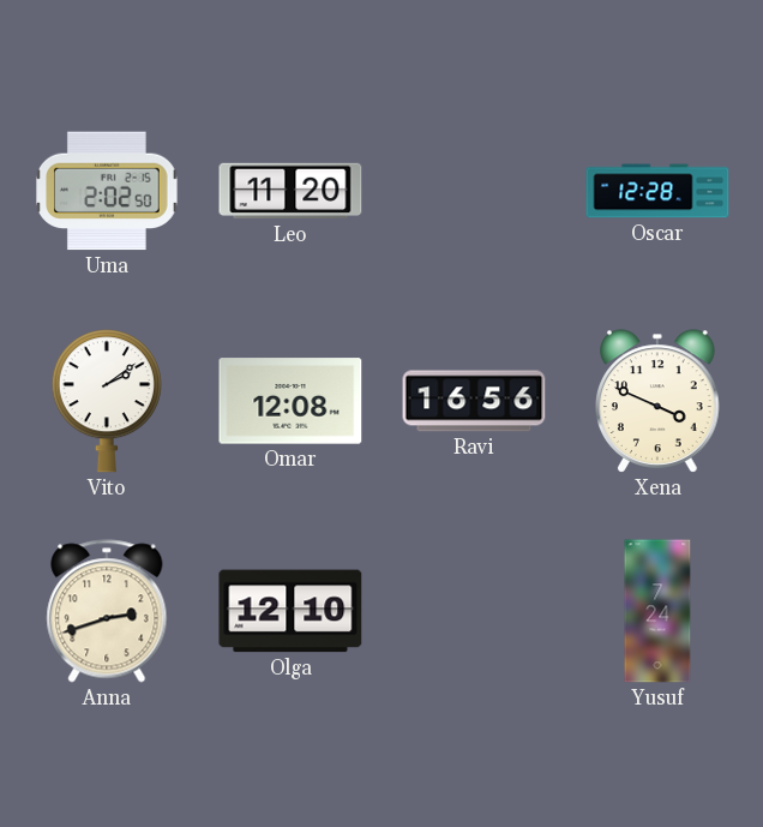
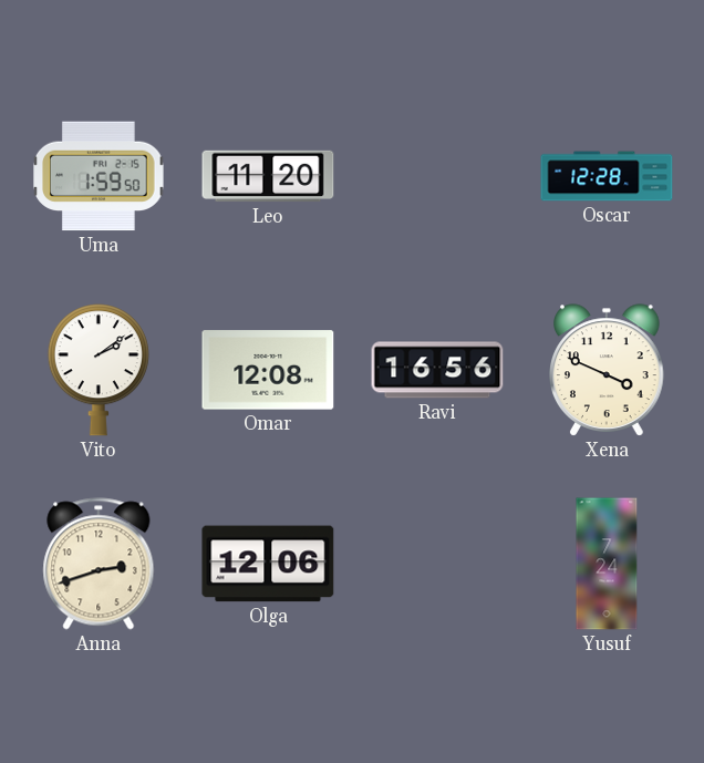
Uma: 2:02 -> 1:59
Olga: 12:10 -> 12:06
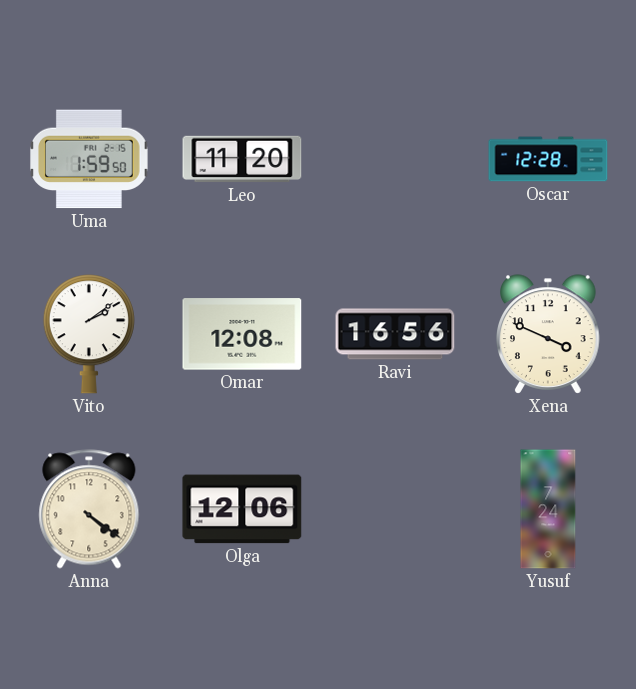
Anna: 2:42 -> 4:21
